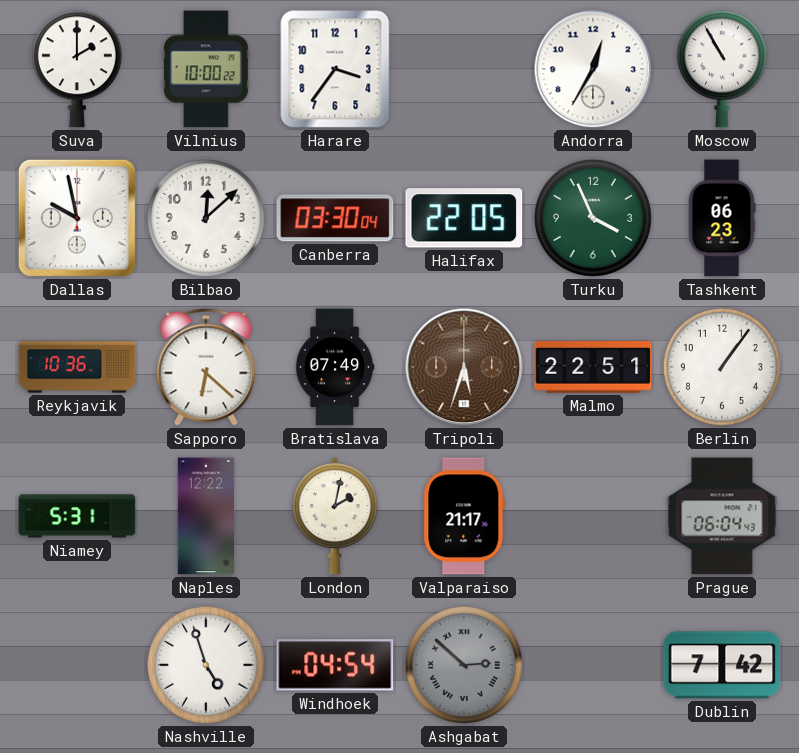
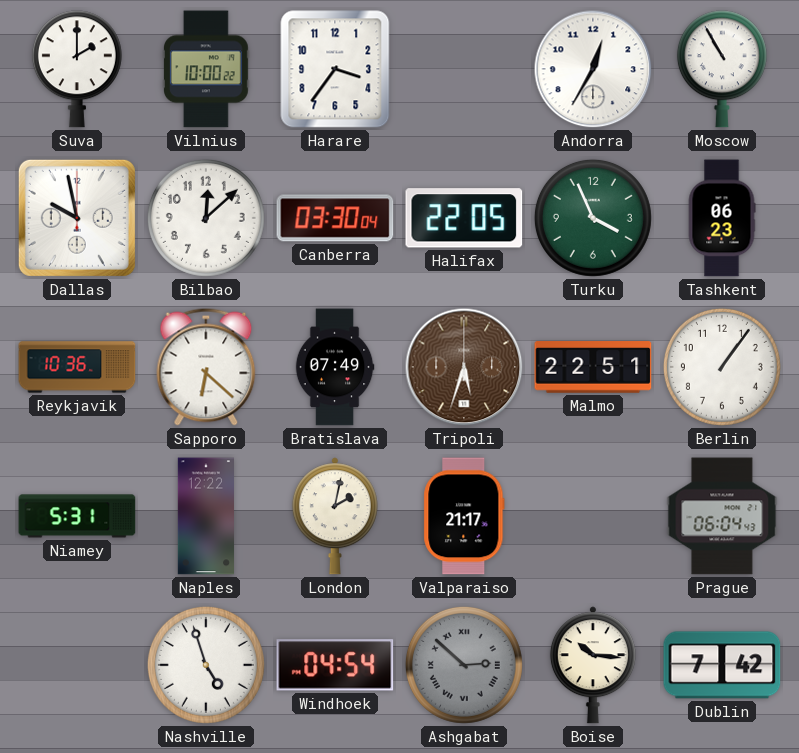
Boise: none -> 10:16
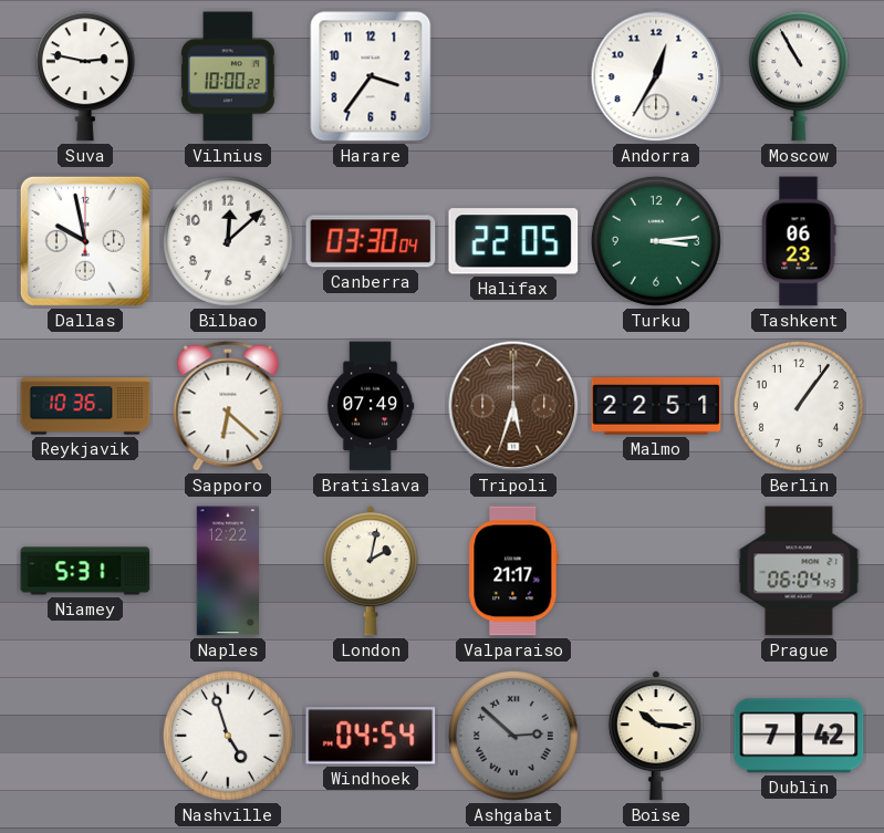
Suva: 2:00 -> 2:47
Turku: 3:56 -> 3:14
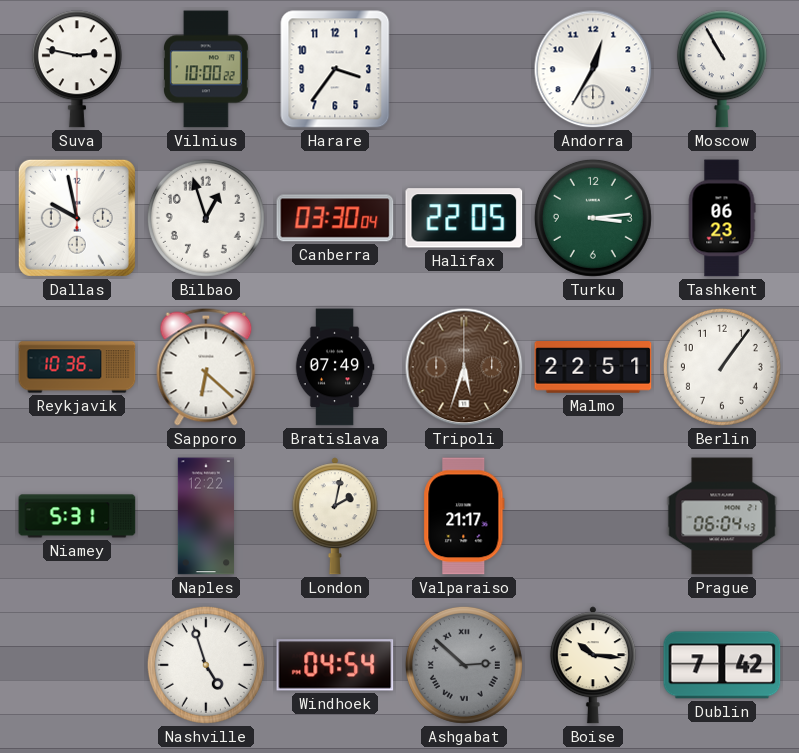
Bilbao: 12:08 -> 12:57
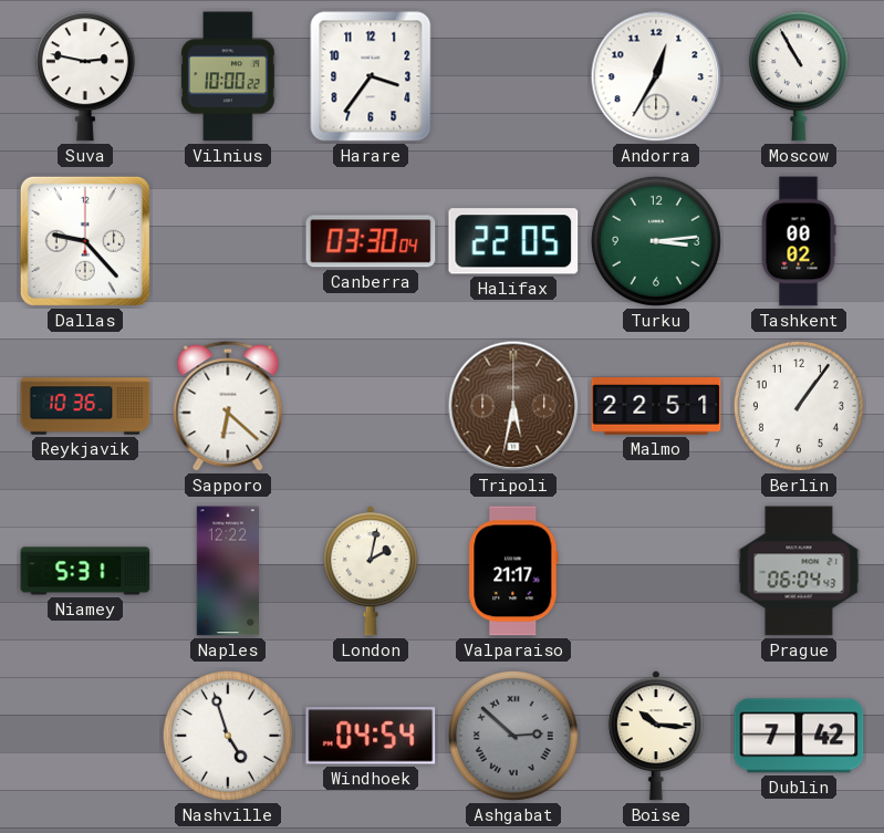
Dallas: 9:58 -> 9:23
Bilbao: 12:57 -> none
Tashkent: 06:23 -> 00:02
Bratislava: 07:49 -> none
Tripoli: 5:33 -> 5:32
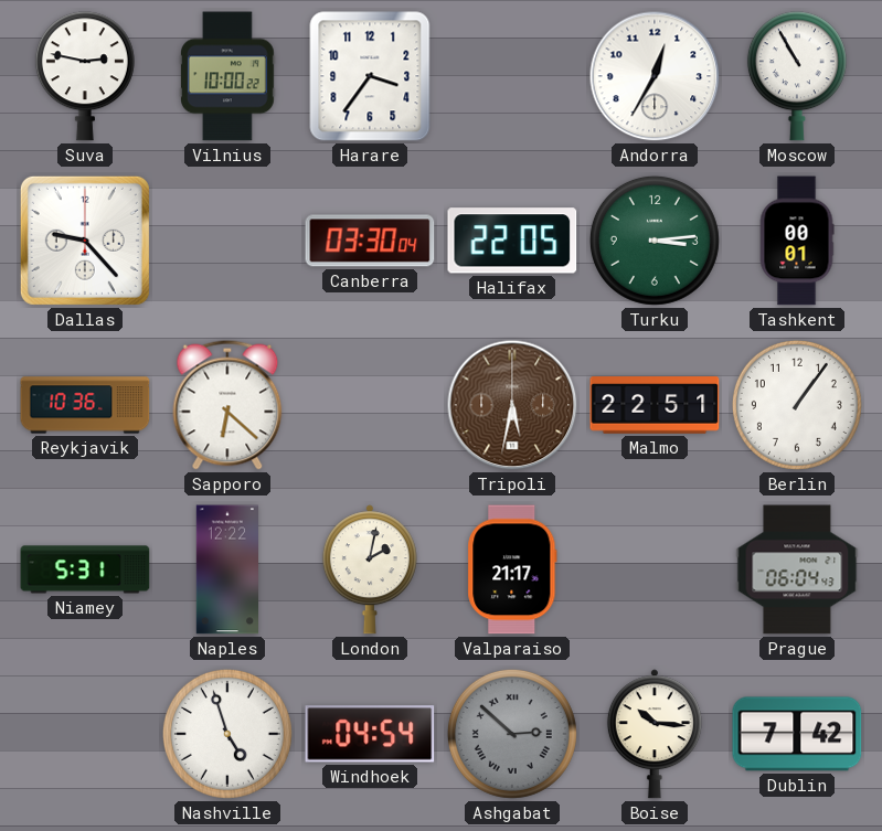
Tashkent: 00:02 -> 00:01
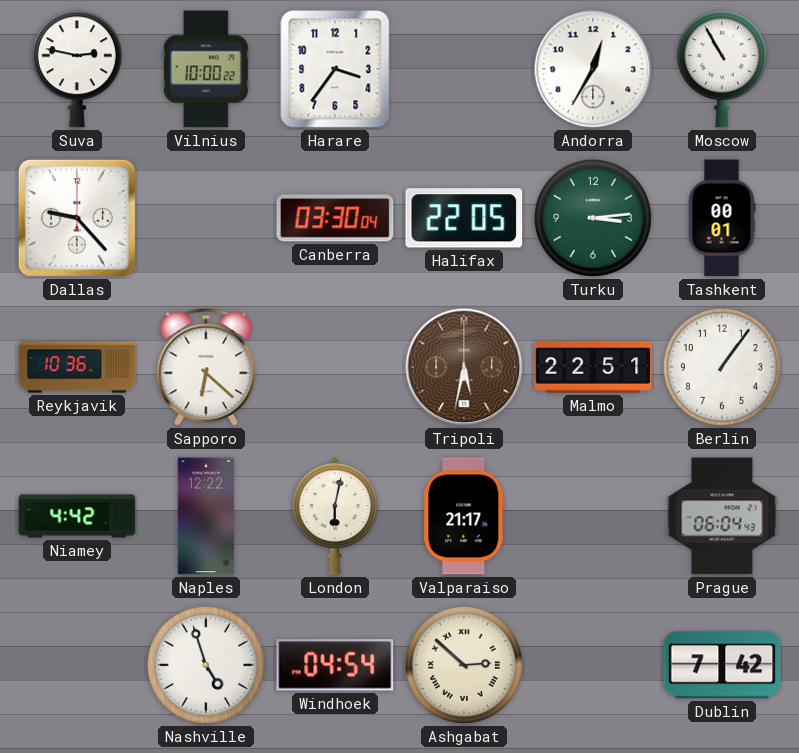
Niamey: 5:31 -> 4:42
London: 2:02 -> 6:02
Ashgabat dial: grey -> cream
Boise: 10:16 -> none
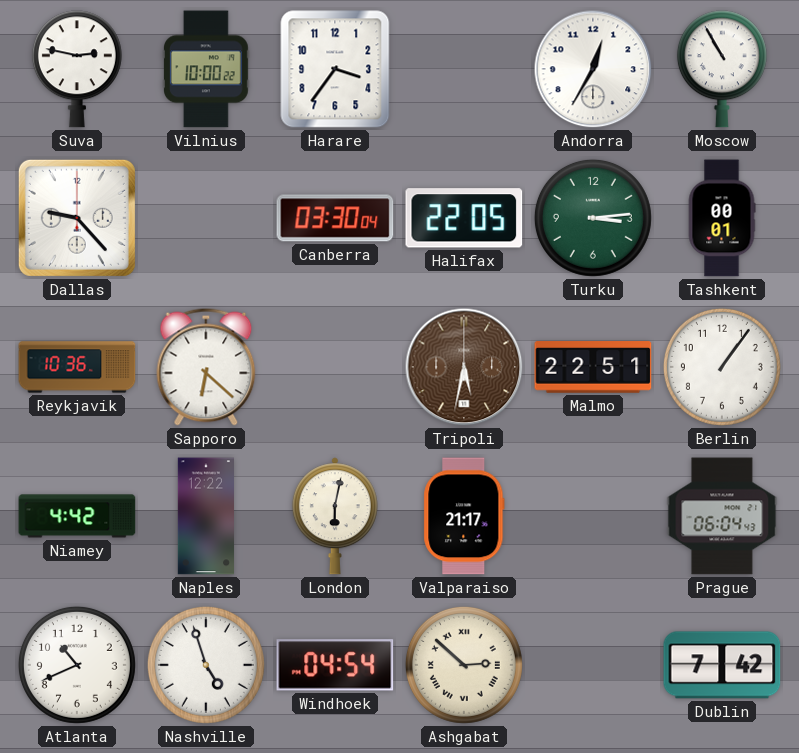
Atlanta: none -> 10:41
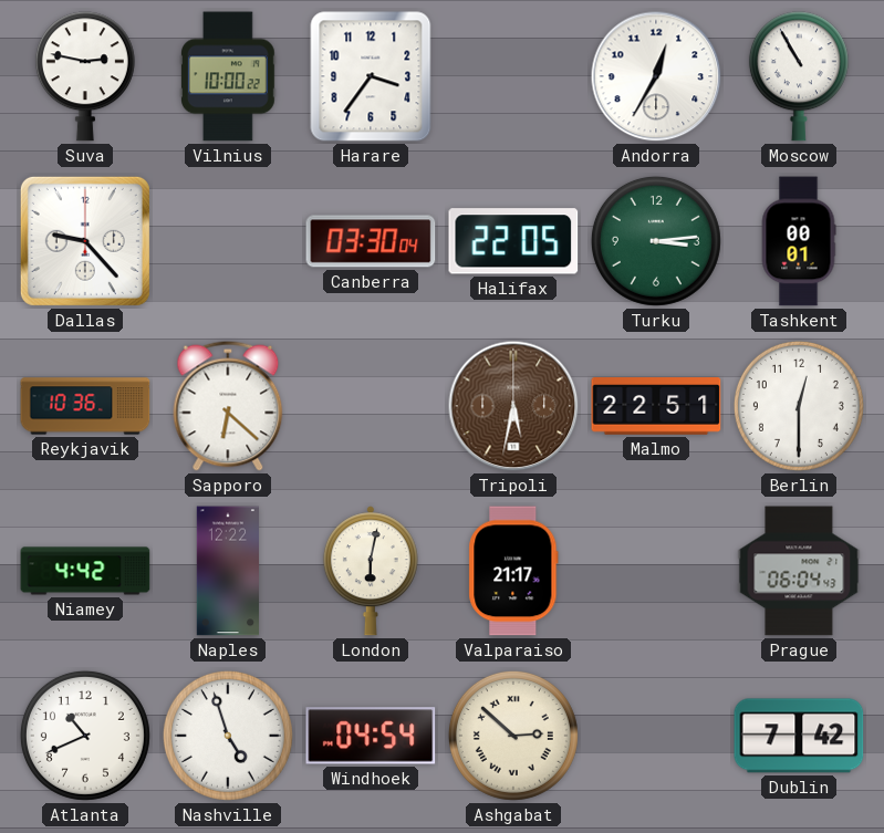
Berlin: 1:06 -> 12:30
